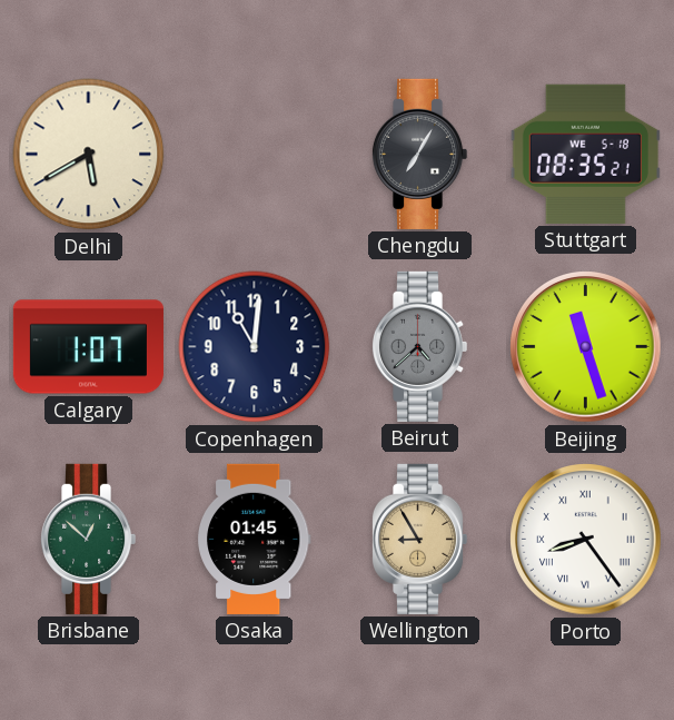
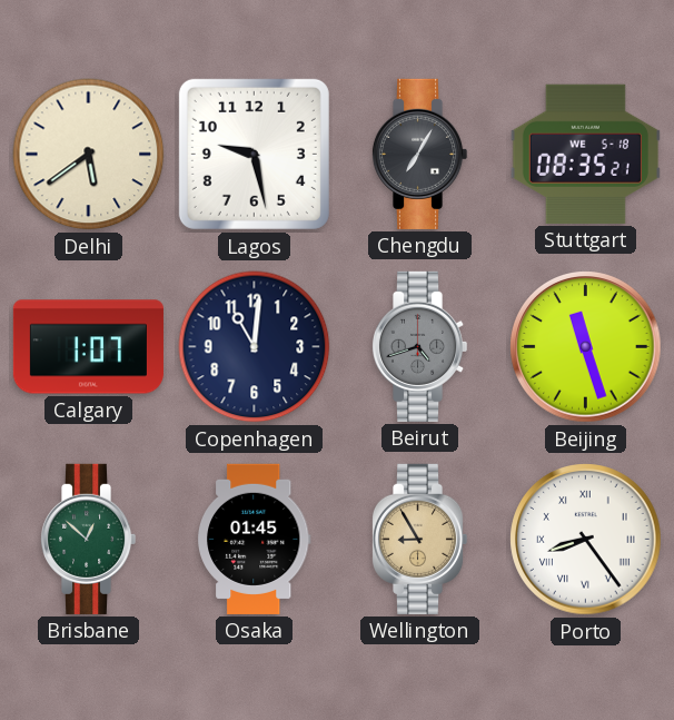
Delhi: 5:40 -> 5:39
Lagos: none -> 9:28
Beirut: 4:38 -> 4:42
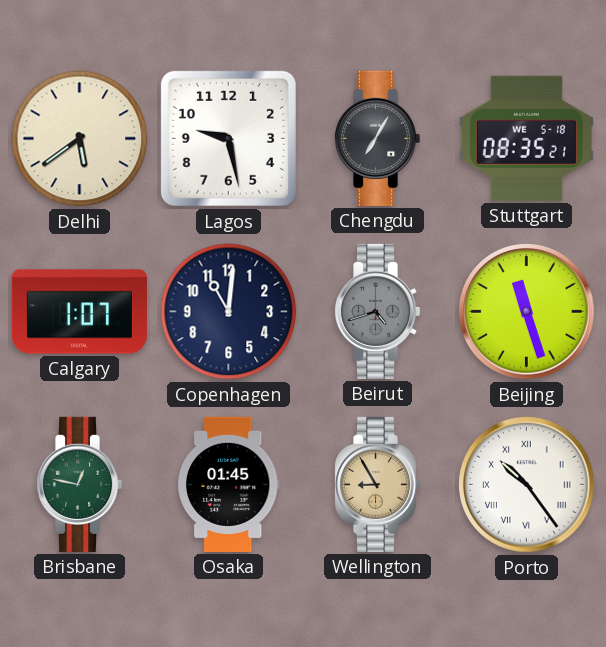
Brisbane: 12:52 -> 12:47
Porto: 8:24 -> 10:24
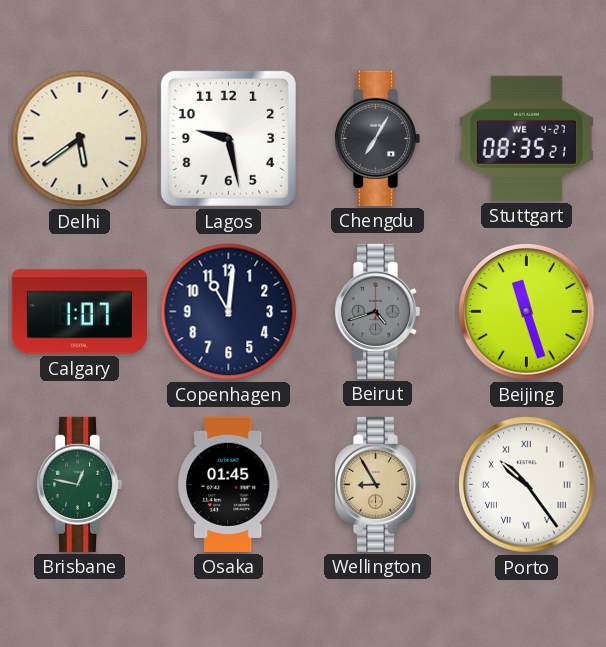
Stuttgart date: WE 5-18 -> WE 4-27
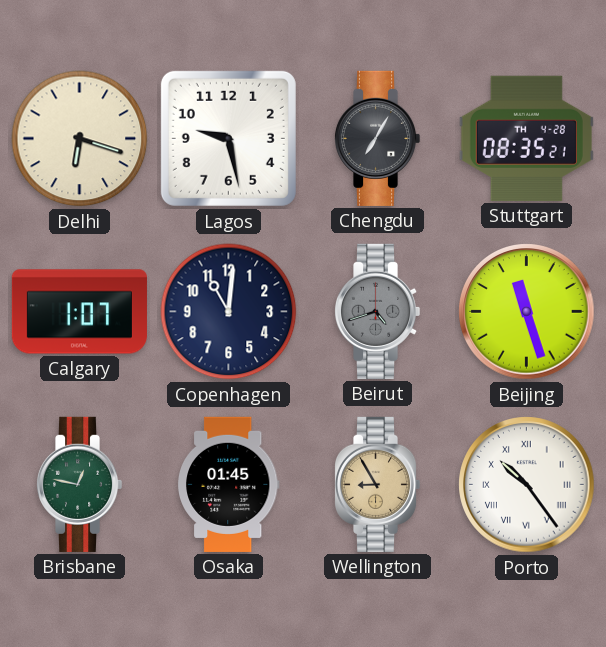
Delhi: 5:39 -> 6:18
Stuttgart date: WE 4-27 -> TH 4-28
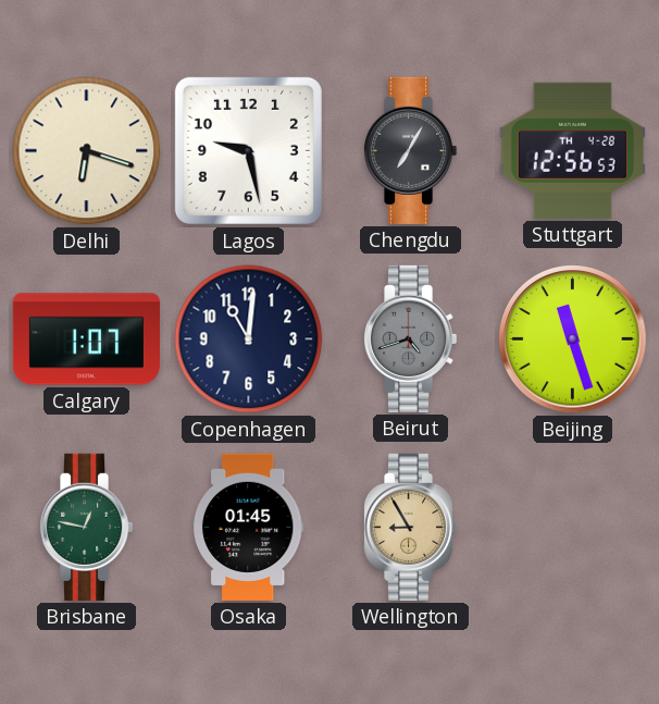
Stuttgart: 08:35 -> 12:56
Porto: 10:24 -> none
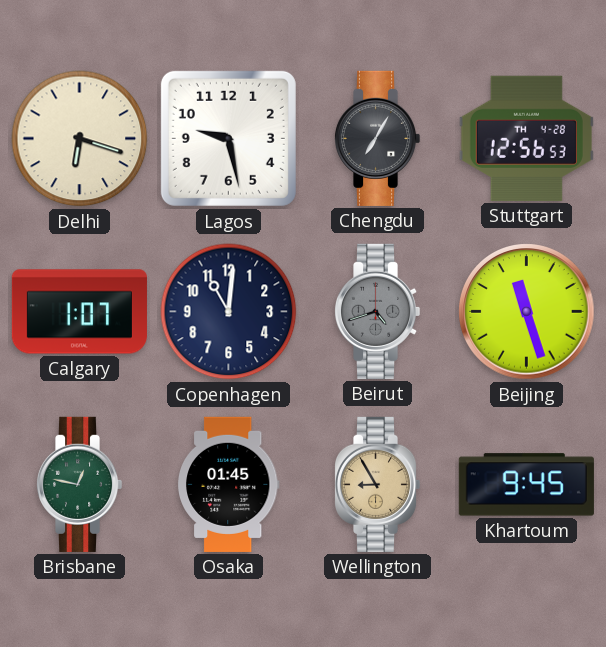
Khartoum: none -> 9:45
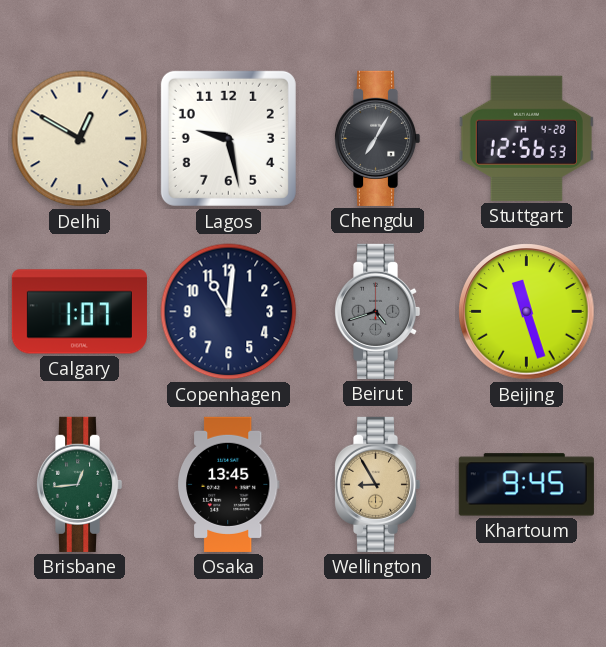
Delhi: 6:18 -> 12:50
Brisbane: 12:47 -> 12:44
Osaka: 01:45 -> 13:45
